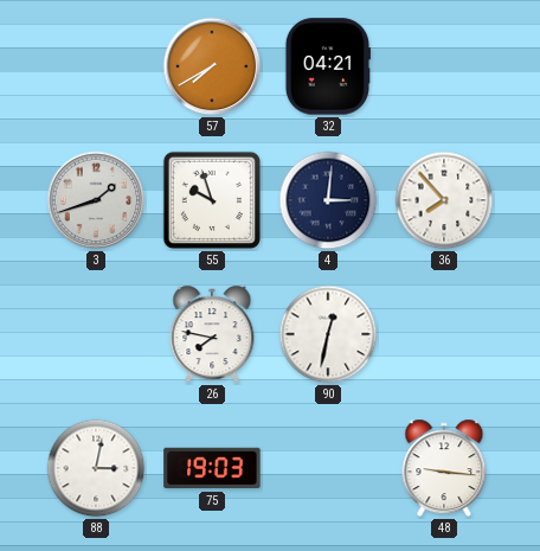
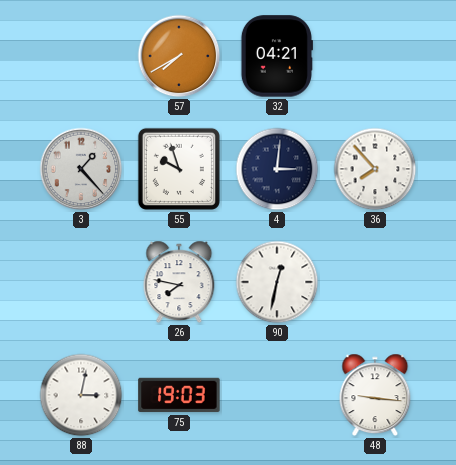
3: 1:42 -> 1:23
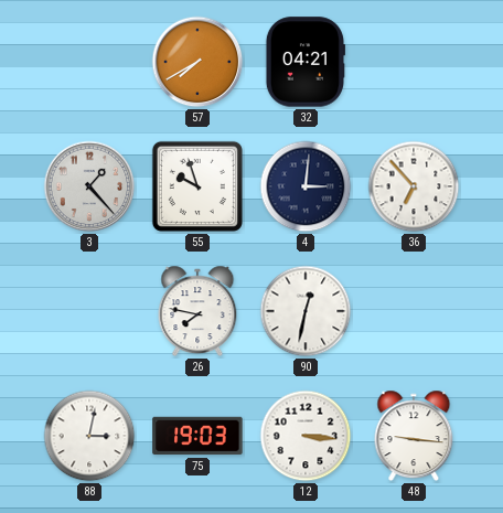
36: 7:53 -> 6:53
12: none -> 3:16
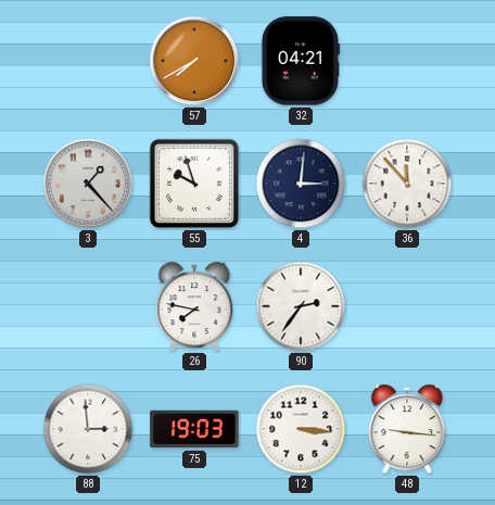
36: 6:53 -> 11:53
90: 12:32 -> 2:36
88: 3:02 -> 2:59
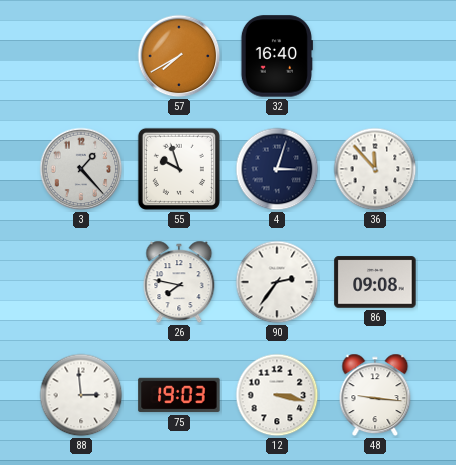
32: 04:21 -> 16:40
4: 3:01 -> 3:03
86: none -> 09:08
12: 3:16 -> 3:17
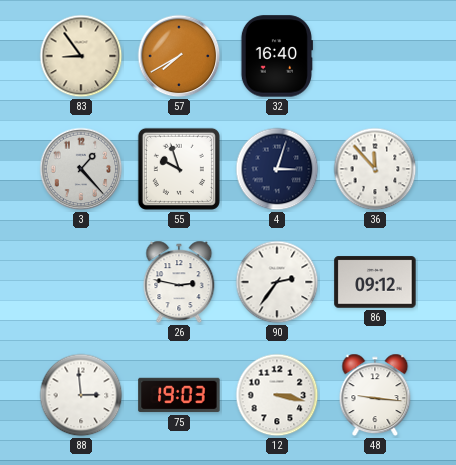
83: none -> 8:54
26: 7:47 -> 2:47
86: 09:08 -> 09:12
